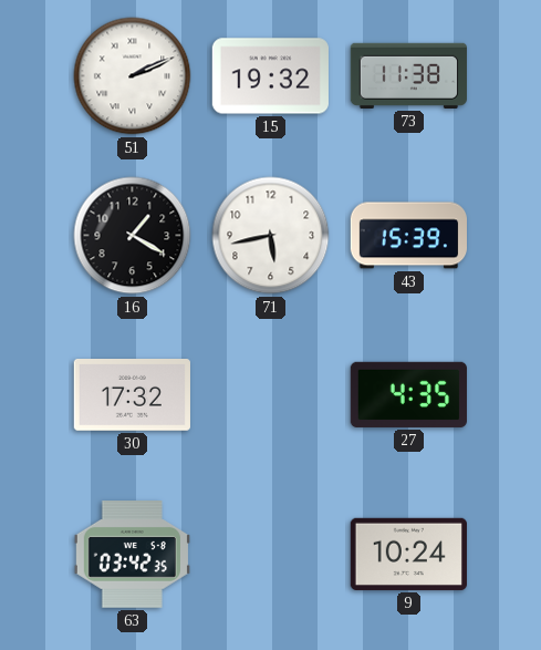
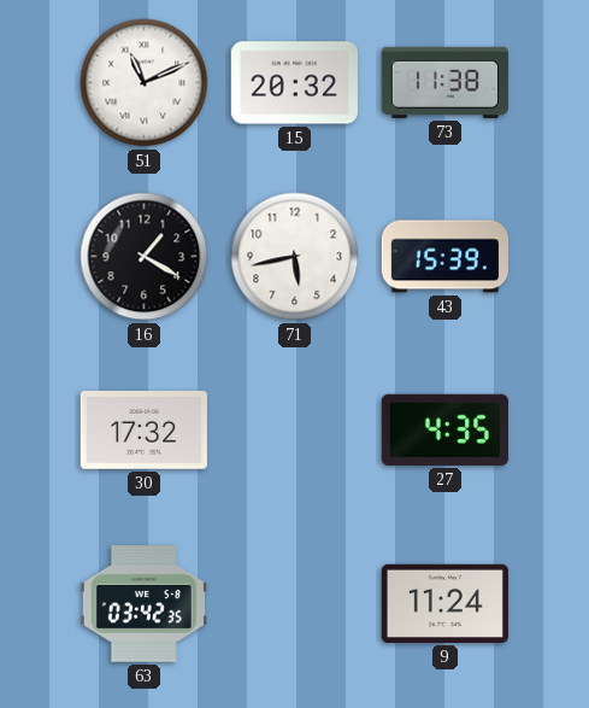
51: 2:11 -> 11:11
15: 19:32 -> 20:32
9: 10:24 -> 11:24
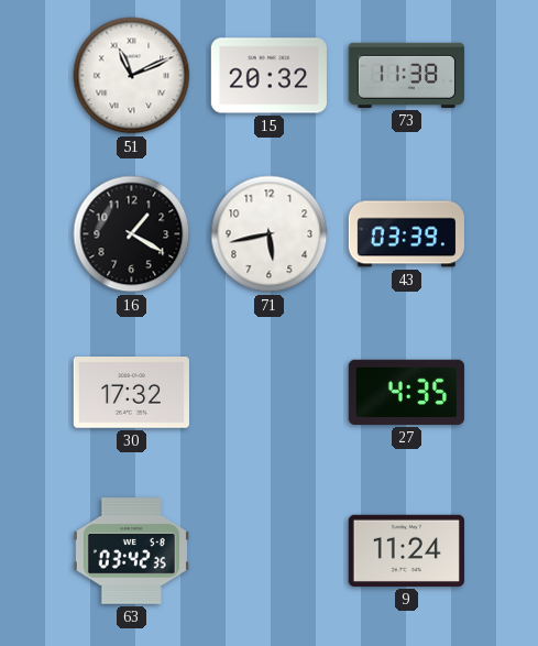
43: 15:39 -> 03:39
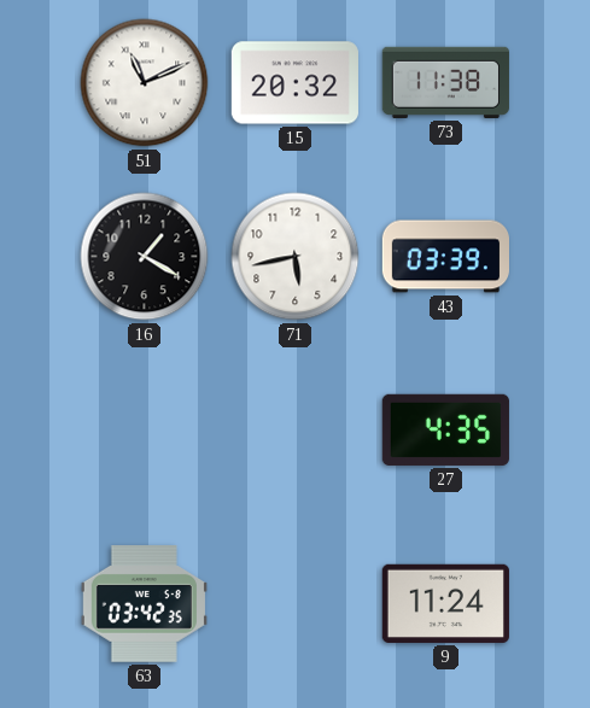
30: 17:32 -> none
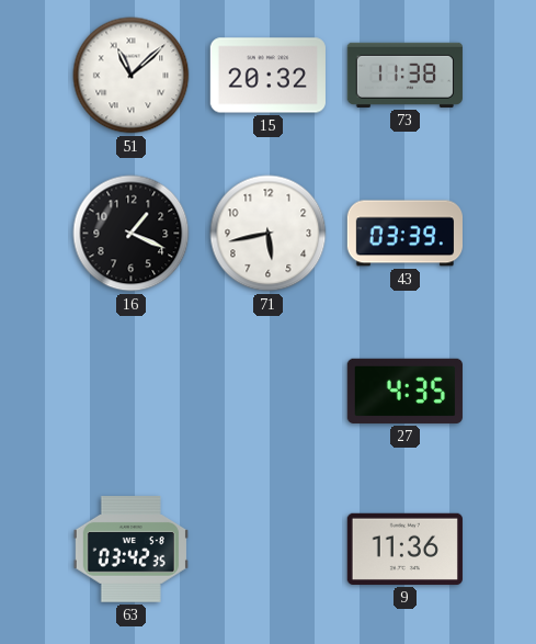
51: 11:11 -> 11:08
16: 1:20 -> 1:19
9: 11:24 -> 11:36
